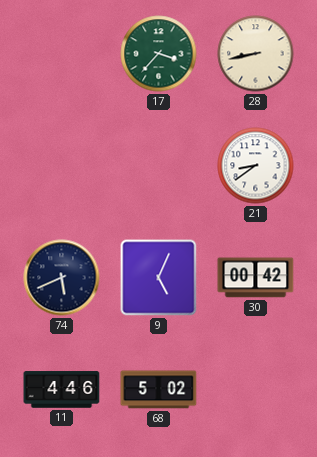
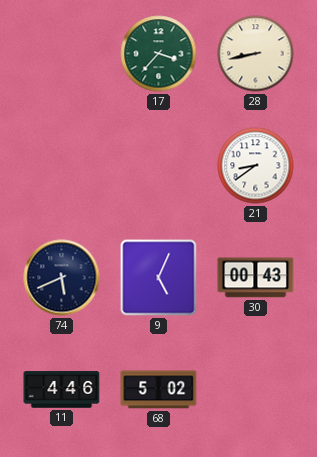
30: 00:42 -> 00:43
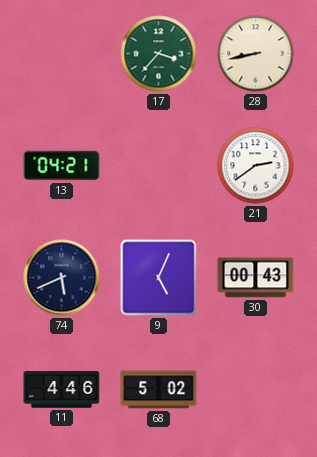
13: none -> 04:21
21: 8:39 -> 2:39
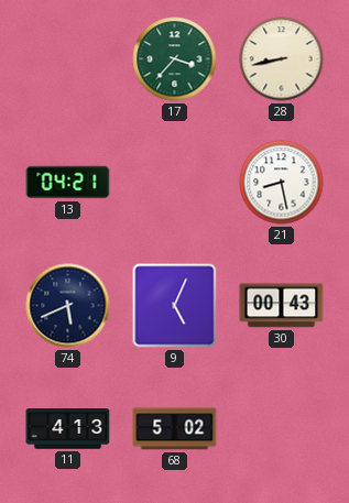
21: 2:39 -> 8:28
11: 4:46 -> 4:13
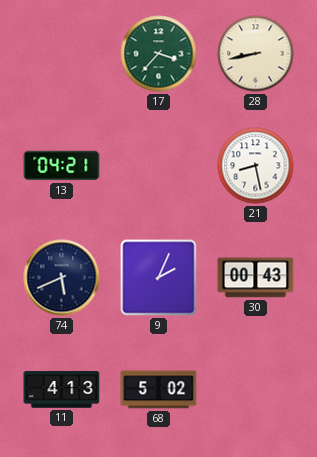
9: 5:04 -> 2:04
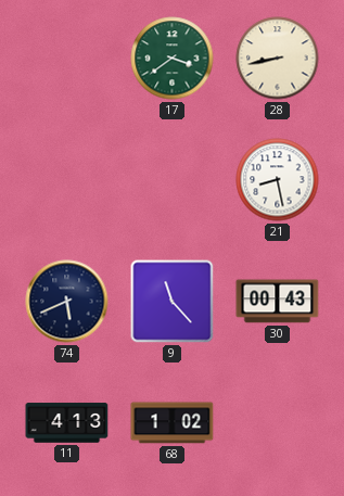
17: 3:37 -> 3:39
13: 04:21 -> none
9: 2:04 -> 11:23
68: 5:02 -> 1:02
